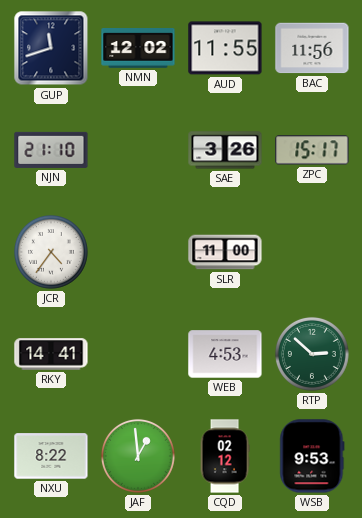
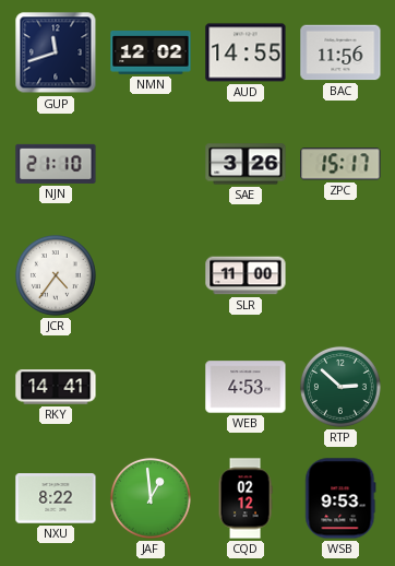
AUD: 11:55 -> 14:55
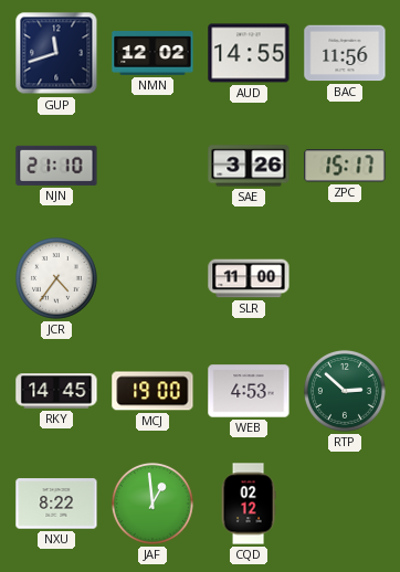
RKY: 14:41 -> 14:45
MCJ: none -> 19:00
WSB: 9:53 -> none
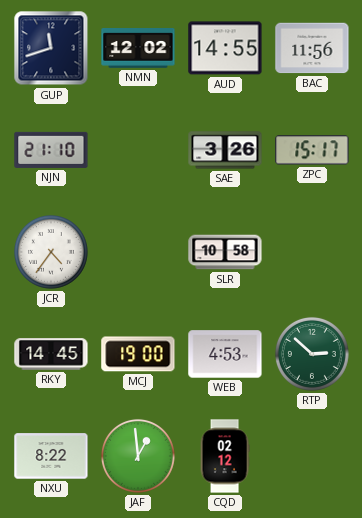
SLR: 11:00 -> 10:58
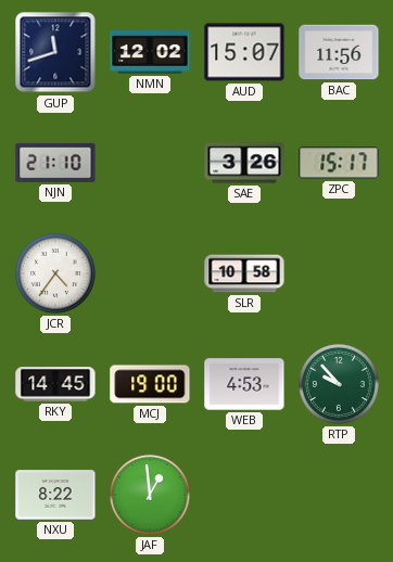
AUD: 14:55 -> 15:07
RTP: 2:52 -> 9:53
CQD: 02:12 -> none
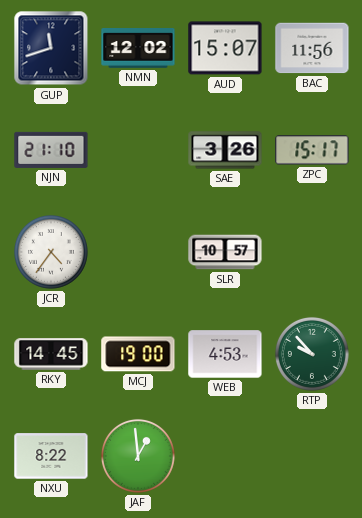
SLR: 10:58 -> 10:57
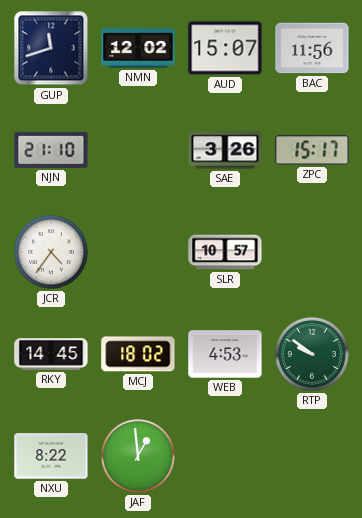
MCJ: 19:00 -> 18:02
RTP: 9:53 -> 9:51
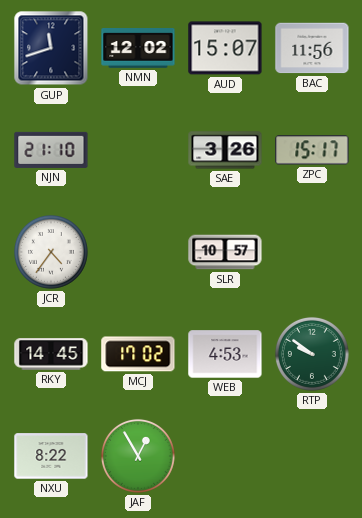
MCJ: 18:02 -> 17:02
JAF: 12:59 -> 12:55
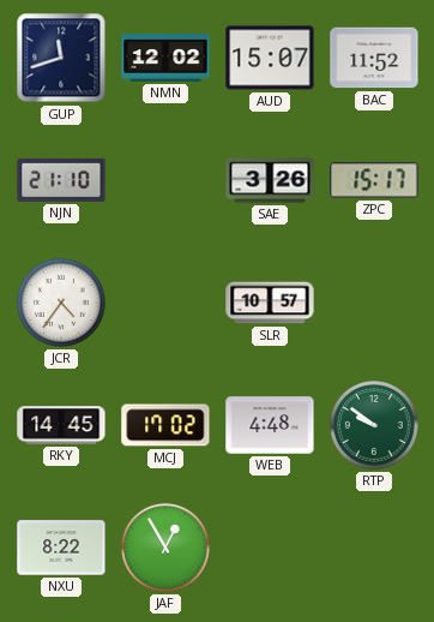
BAC: 11:56 -> 11:52
WEB: 4:53 -> 4:48
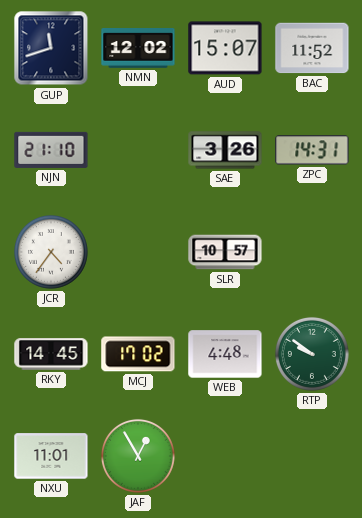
ZPC: 15:17 -> 14:31
NXU: 8:22 -> 11:01
